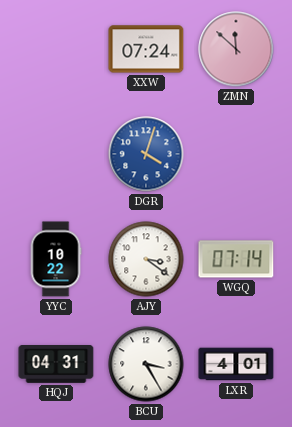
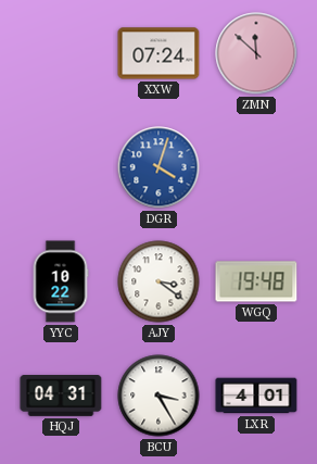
WGQ: 07:14 -> 19:48
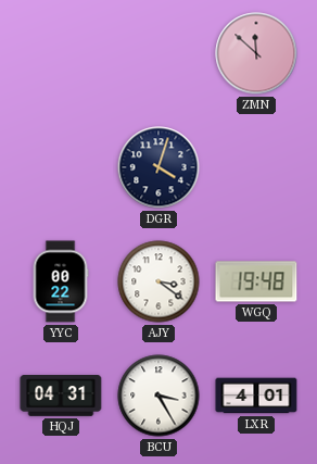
XXW: 07:24 -> none
DGR dial: blue -> navy
YYC: 10:22 -> 00:22
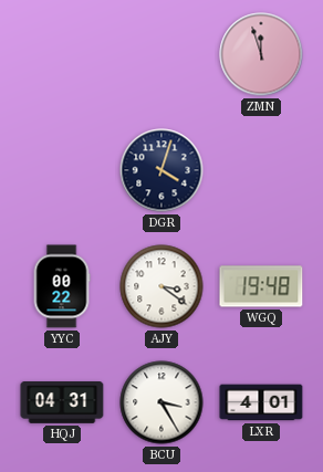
ZMN: 11:52 -> 11:57
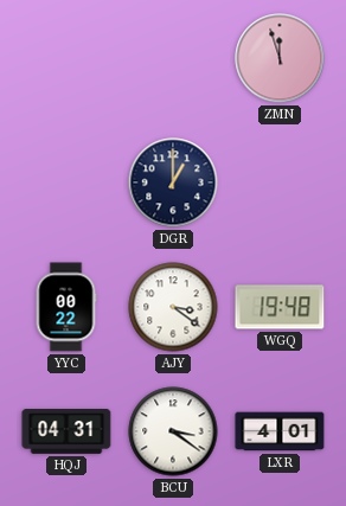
DGR: 4:03 -> 1:00
BCU: 3:25 -> 3:21
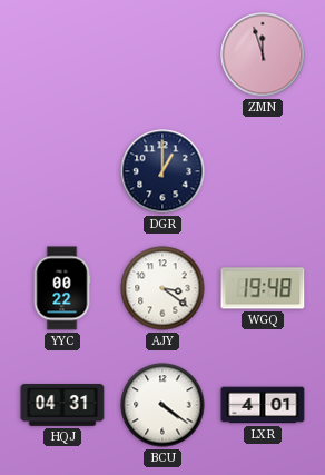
BCU: 3:21 -> 4:21
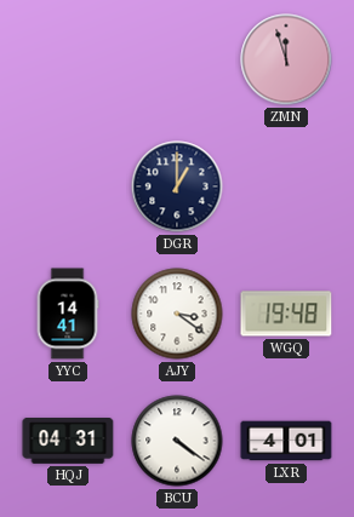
YYC: 00:22 -> 14:41
